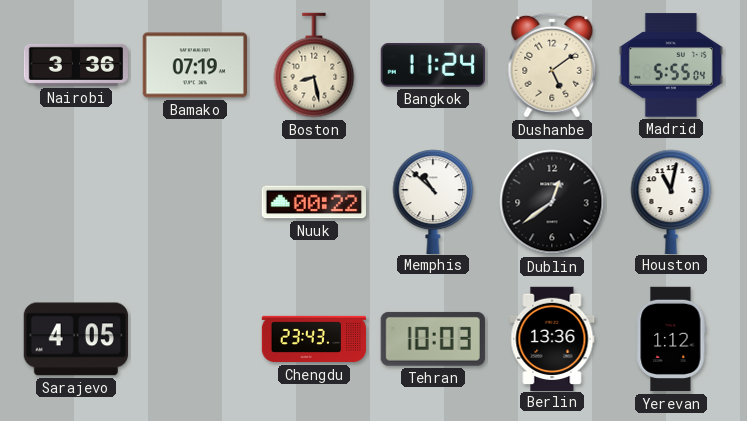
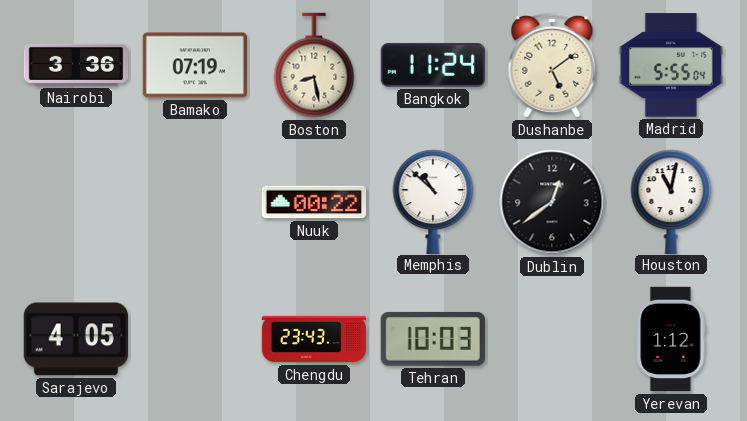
Berlin: 13:36 -> none
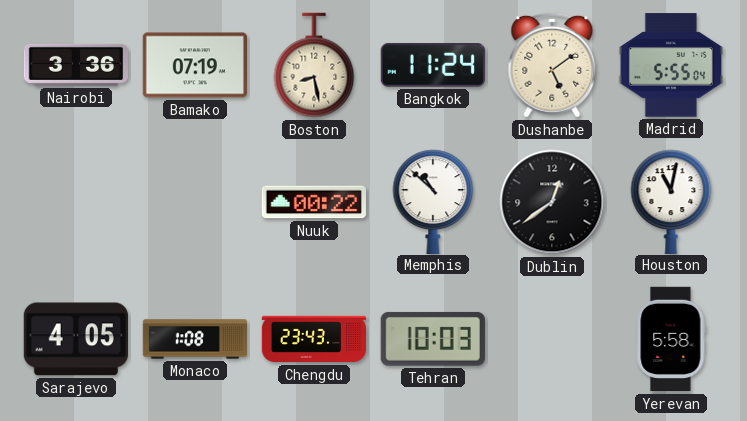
Monaco: none -> 1:08
Yerevan: 1:12 -> 5:58
